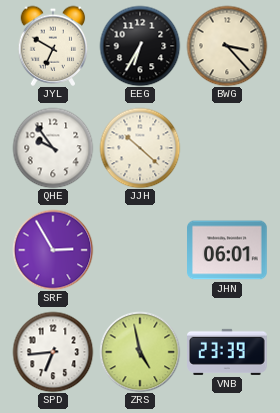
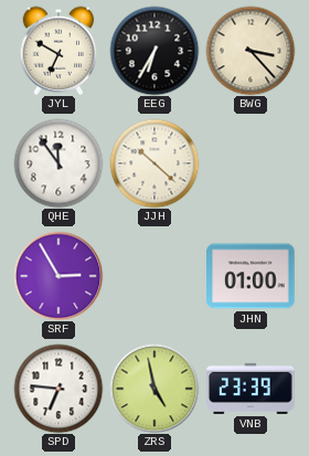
QHE: 9:54 -> 11:54
JHN: 06:01 -> 01:00
SPD: 6:44 -> 6:46
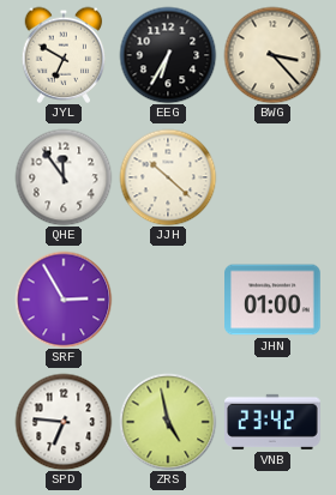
VNB: 23:39 -> 23:42
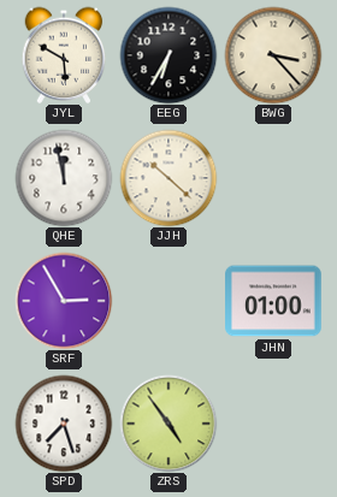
JYL: 6:50 -> 5:50
QHE: 11:54 -> 11:58
SPD: 6:46 -> 7:27
ZRS: 4:58 -> 4:54
VNB: 23:42 -> none
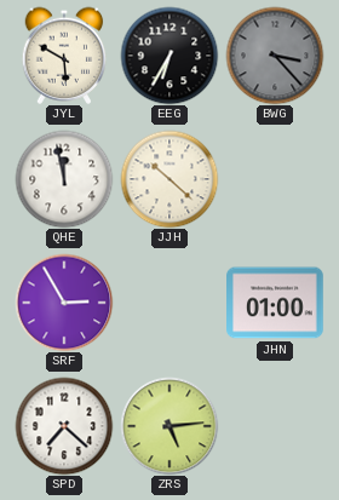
BWG dial: cream -> grey
SPD: 7:27 -> 7:22
ZRS: 4:54 -> 5:14
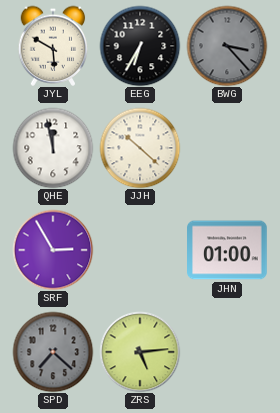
SPD dial: white -> grey
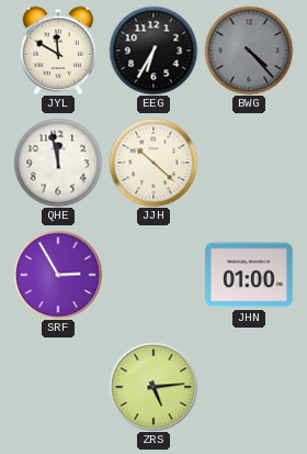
JYL: 5:50 -> 11:50
BWG: 3:23 -> 4:23
SPD: 7:22 -> none
